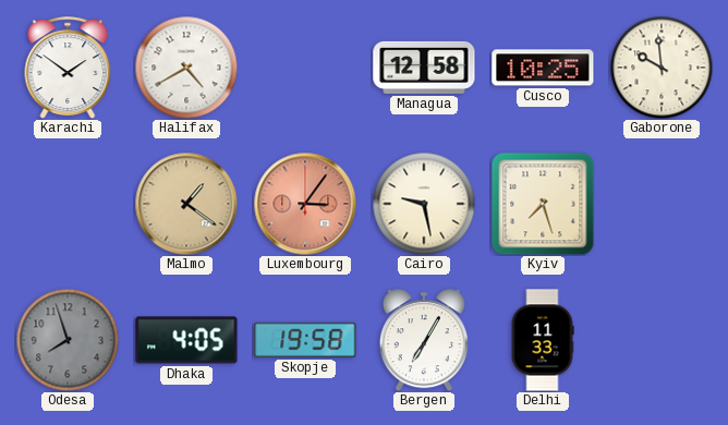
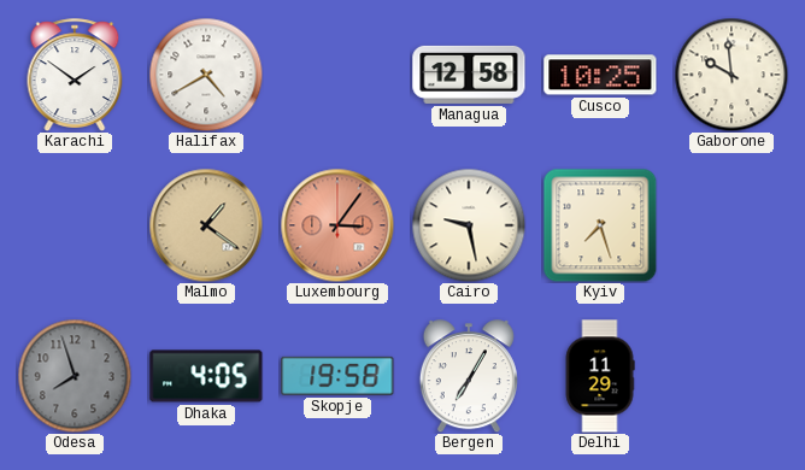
Delhi: 11:33 -> 11:29
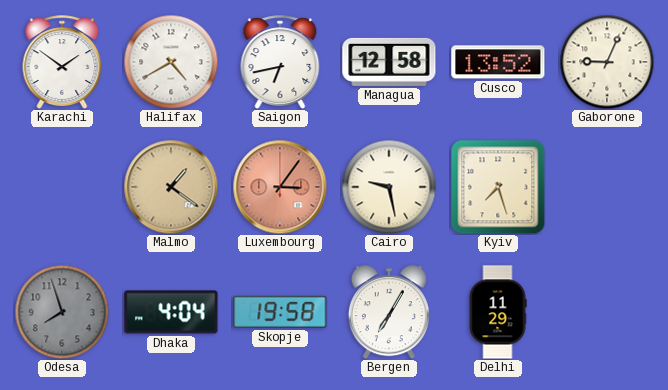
Saigon: none -> 6:43
Cusco: 10:25 -> 13:52
Gaborone: 9:59 -> 9:04
Dhaka: 4:05 -> 4:04
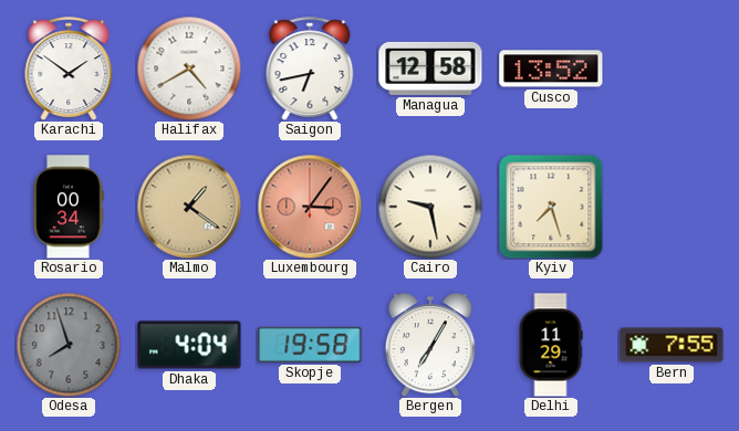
Gaborone: 9:04 -> none
Rosario: none -> 00:34
Bern: none -> 7:55
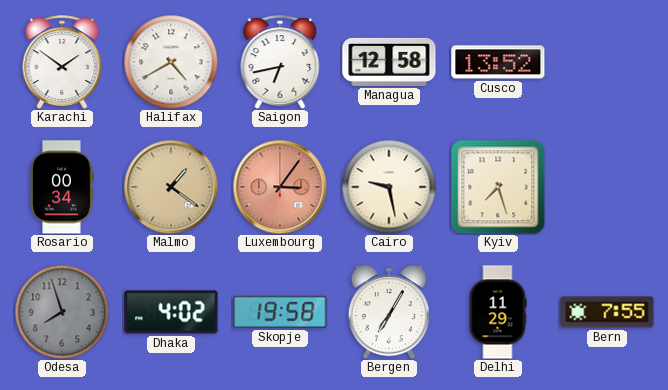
Dhaka: 4:04 -> 4:02
